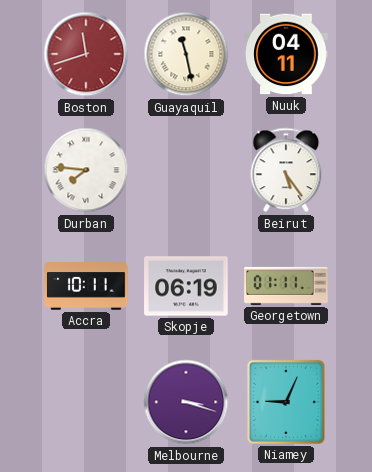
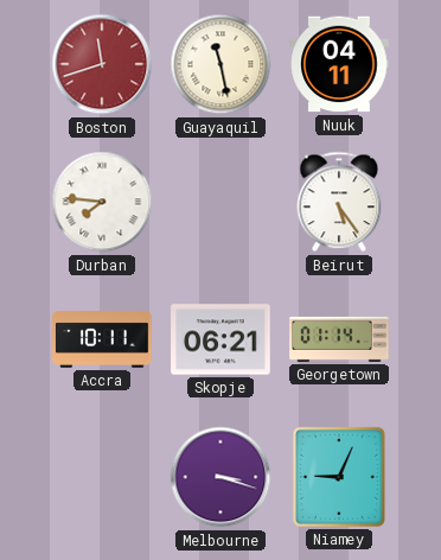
Skopje: 06:19 -> 06:21
Georgetown: 01:11 -> 01:14
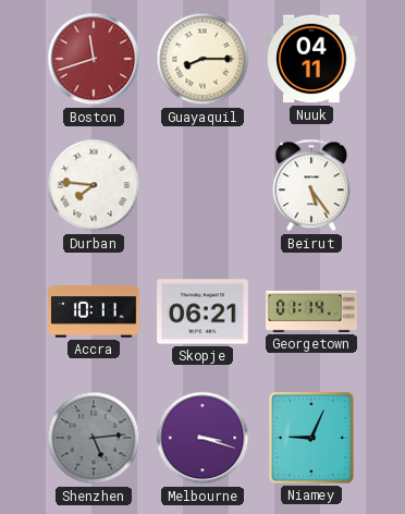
Guayaquil: 11:28 -> 8:15
Shenzhen: none -> 5:14
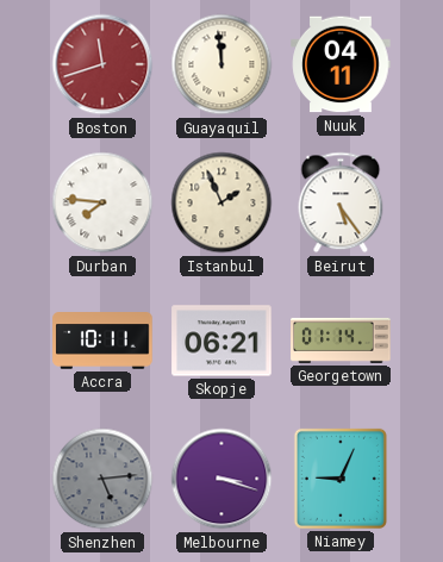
Guayaquil: 8:15 -> 11:59
Istanbul: none -> 1:56
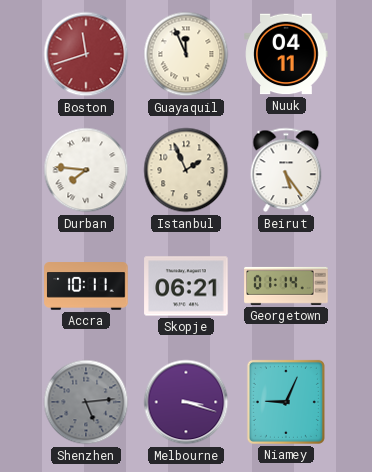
Guayaquil: 11:59 -> 11:56
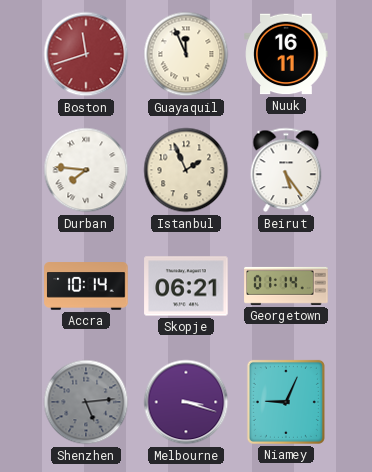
Nuuk: 04:11 -> 16:11
Accra: 10:11 -> 10:14
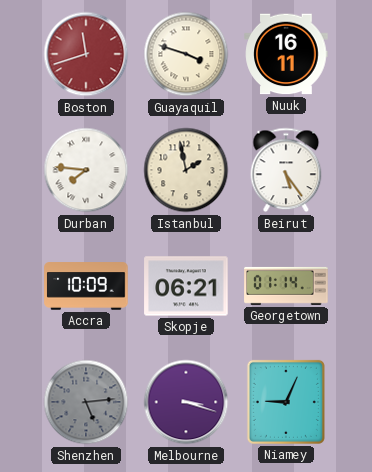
Guayaquil: 11:56 -> 3:48
Istanbul: 1:56 -> 1:58
Accra: 10:14 -> 10:09
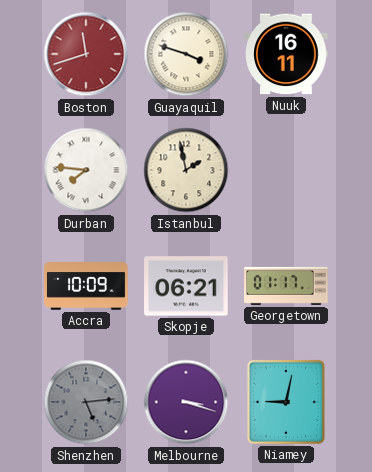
Beirut: 5:24 -> none
Georgetown: 01:14 -> 01:17
Niamey: 9:04 -> 9:02
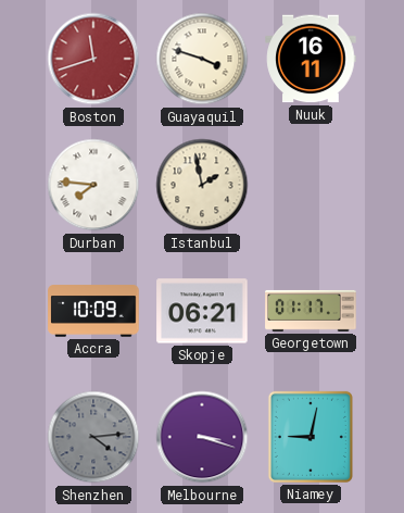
Shenzhen: 5:14 -> 4:14
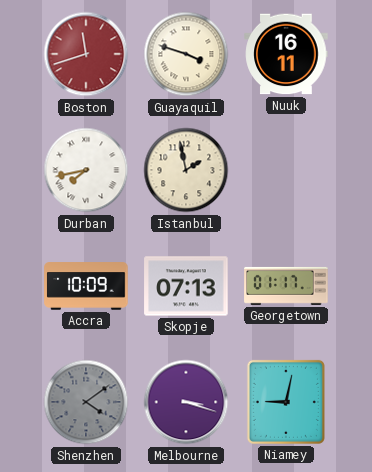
Durban: 7:46 -> 7:43
Skopje: 06:21 -> 07:13
Shenzhen: 4:14 -> 4:09
